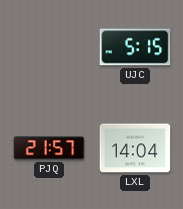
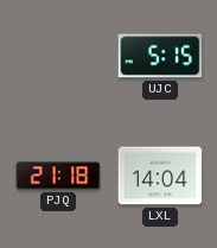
PJQ: 21:57 -> 21:18
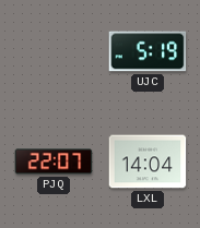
UJC: 5:15 -> 5:19
PJQ: 21:18 -> 22:07
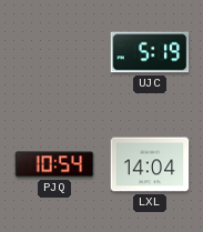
PJQ: 22:07 -> 10:54
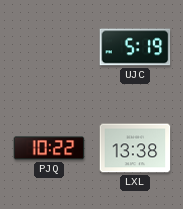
PJQ: 10:54 -> 10:22
LXL: 14:04 -> 13:38
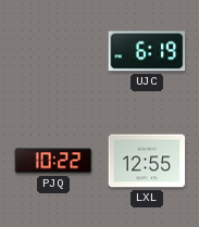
UJC: 5:19 -> 6:19
LXL: 13:38 -> 12:55
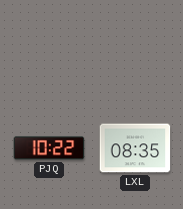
UJC: 6:19 -> none
LXL: 12:55 -> 08:35
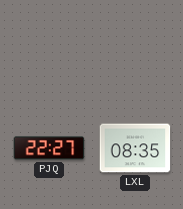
PJQ: 10:22 -> 22:27
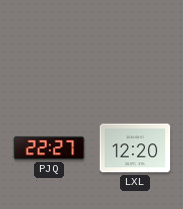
LXL: 08:35 -> 12:20
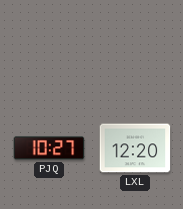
PJQ: 22:27 -> 10:27
